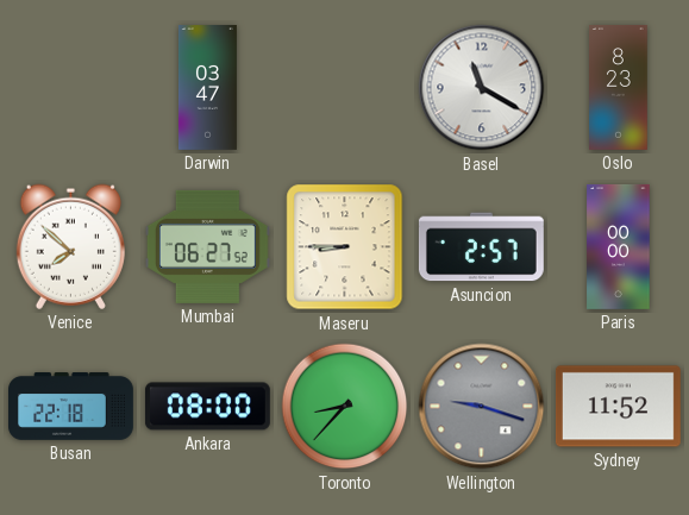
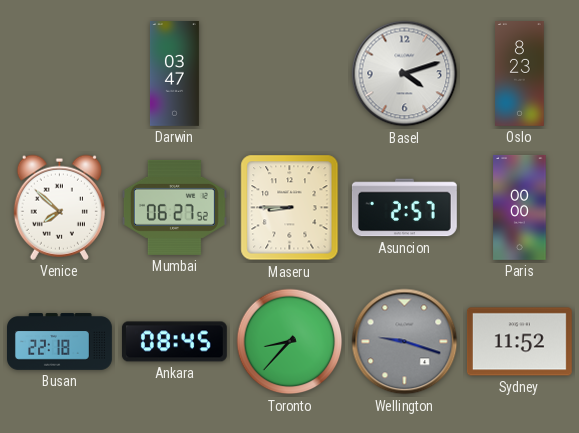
Basel: 11:20 -> 4:12
Ankara: 08:00 -> 08:45
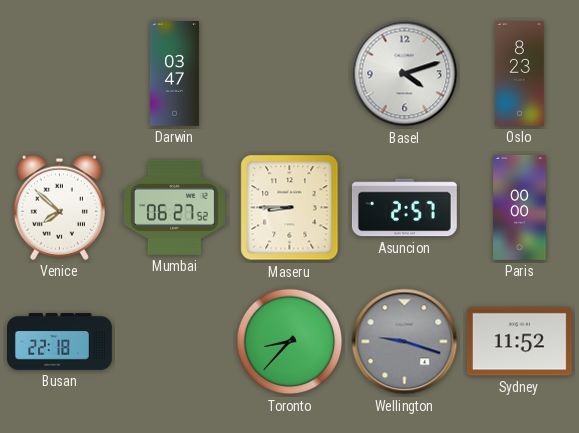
Ankara: 08:45 -> none
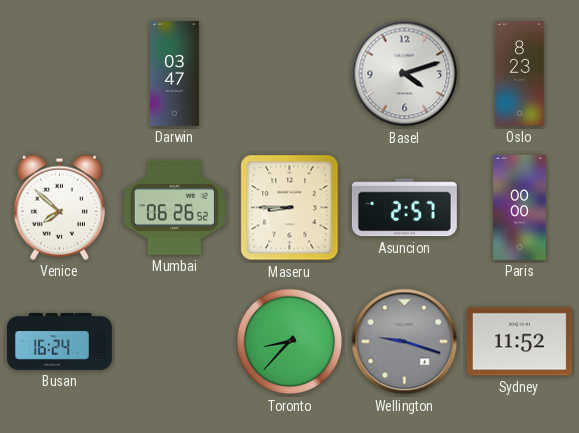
Mumbai: 06:27 -> 06:26
Busan: 22:18 -> 16:24
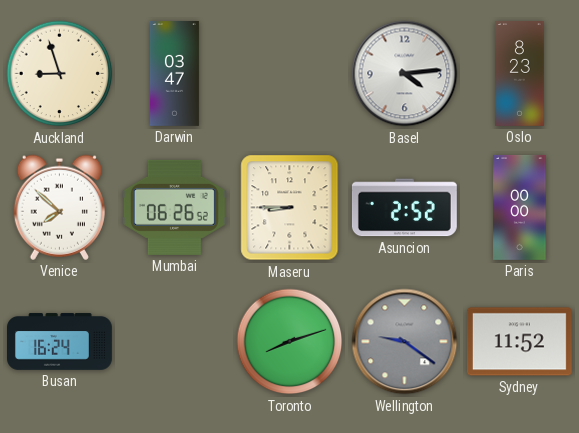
Auckland: none -> 8:57
Basel: 4:12 -> 4:14
Asuncion: 2:57 -> 2:52
Toronto: 8:37 -> 8:12
Wellington: 9:18 -> 9:21
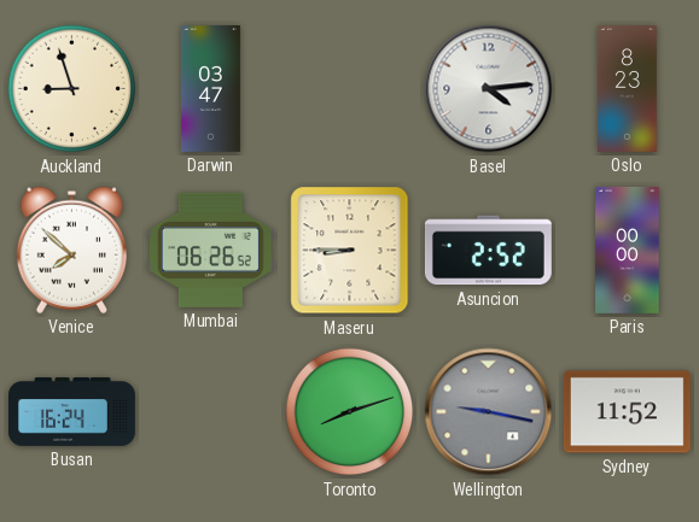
Wellington: 9:21 -> 9:17
